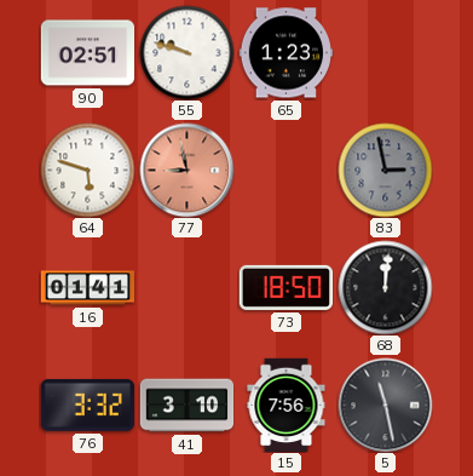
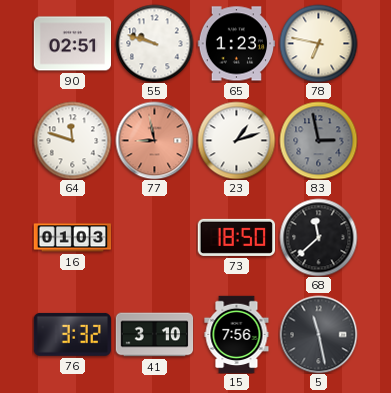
78: none -> 6:47
64: 5:48 -> 11:48
23: none -> 1:12
16: 01:41 -> 01:03
68: 12:01 -> 11:38
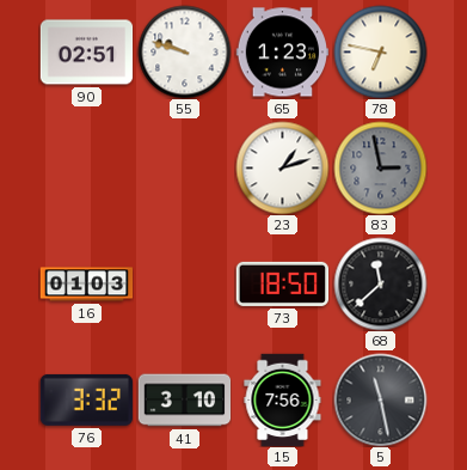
64: 11:48 -> none
77: 8:58 -> none
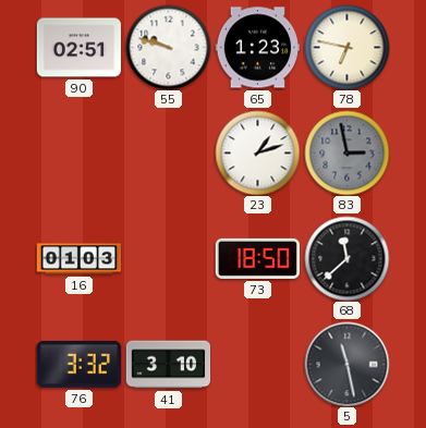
15: 7:56 -> none
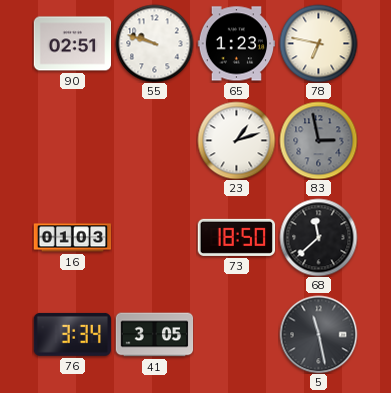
76: 3:32 -> 3:34
41: 3:10 -> 3:05
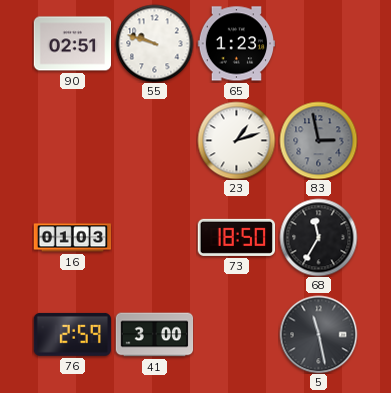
78: 6:47 -> none
68: 11:38 -> 11:35
76: 3:34 -> 2:59
41: 3:05 -> 3:00
